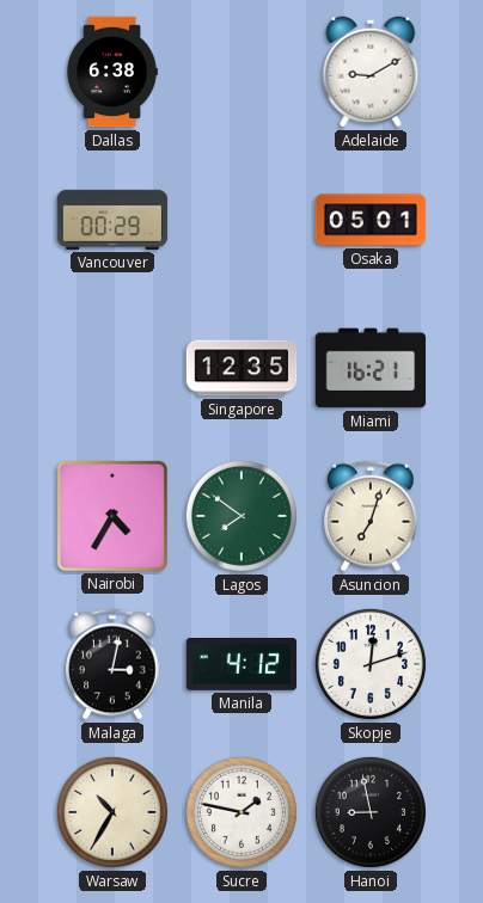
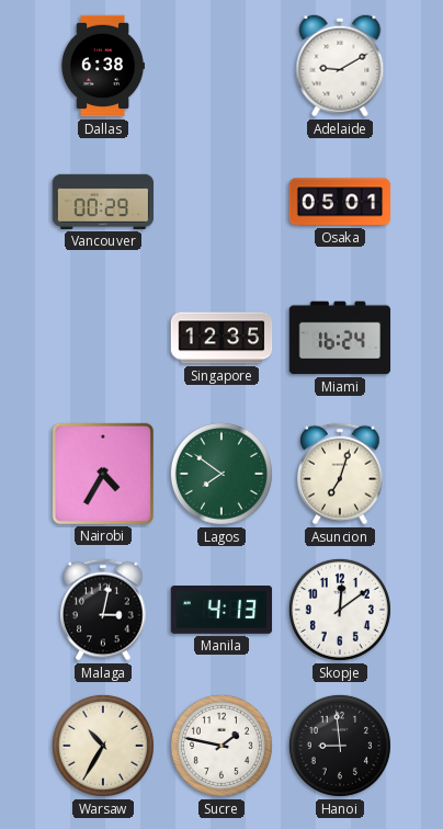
Miami: 16:21 -> 16:24
Manila: 4:12 -> 4:13
Skopje: 12:12 -> 12:09
Hanoi: 8:58 -> 8:59
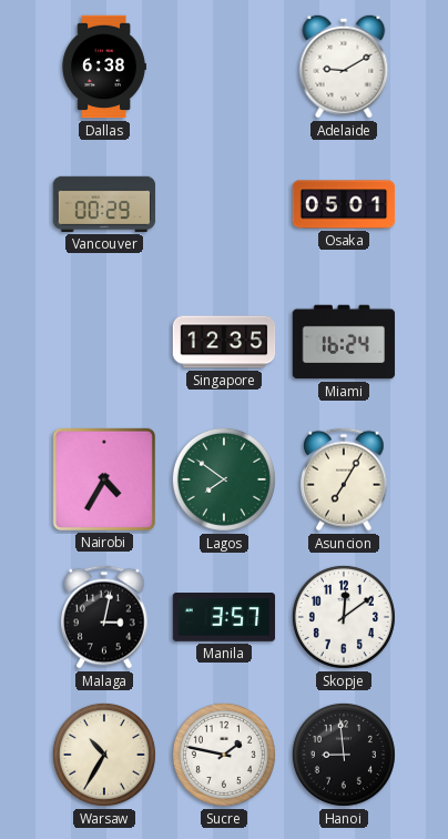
Asuncion: 7:03 -> 7:05
Manila: 4:13 -> 3:57
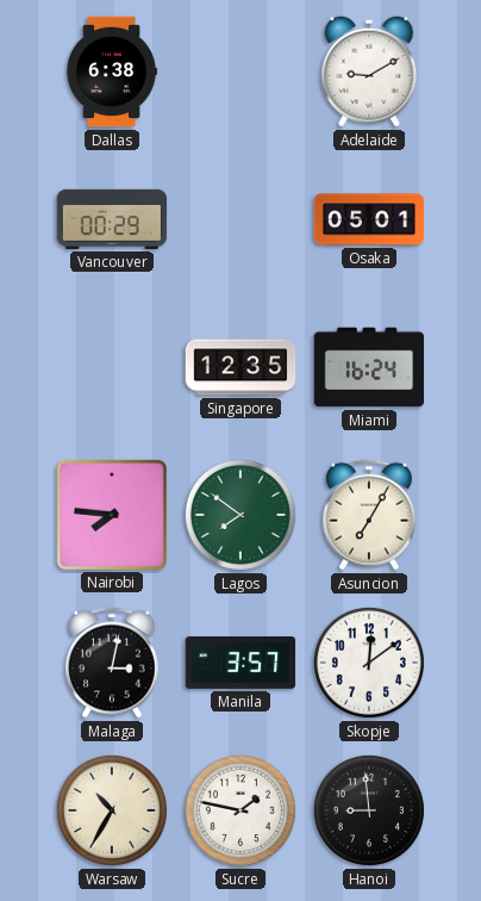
Nairobi: 4:35 -> 7:46
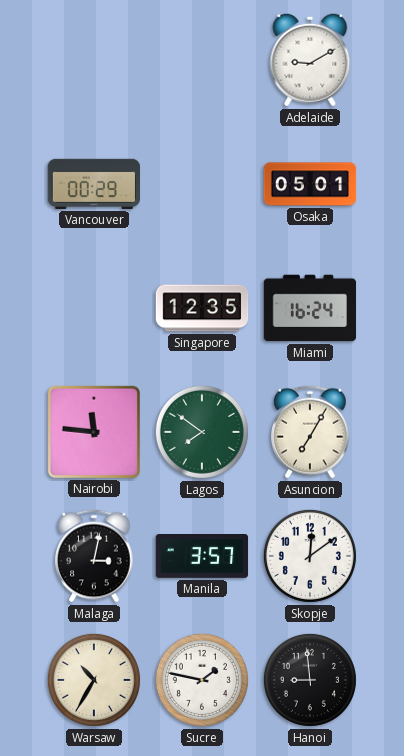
Dallas: 6:38 -> none
Nairobi: 7:46 -> 11:46
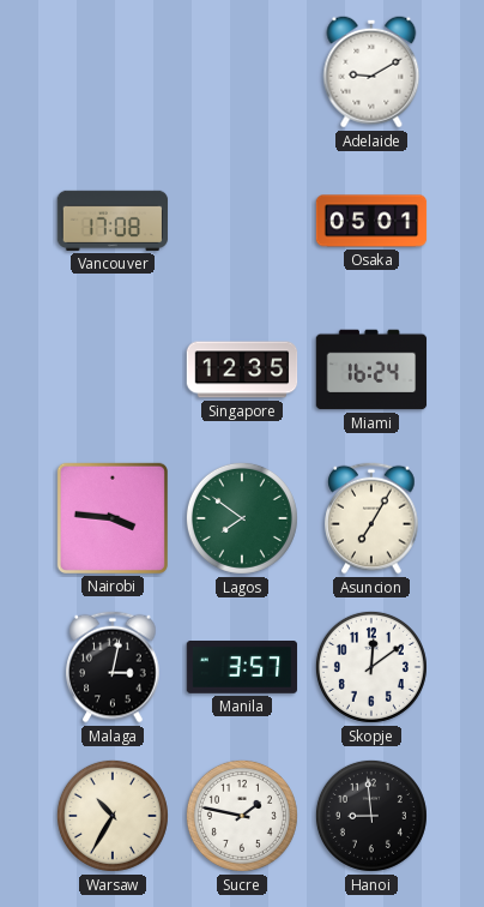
Vancouver: 00:29 -> 17:08
Nairobi: 11:46 -> 3:46
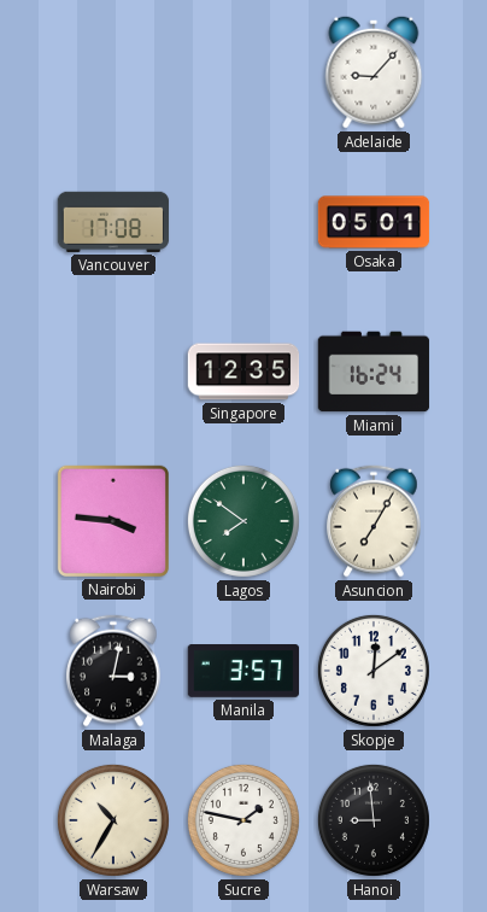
Adelaide: 9:10 -> 9:07
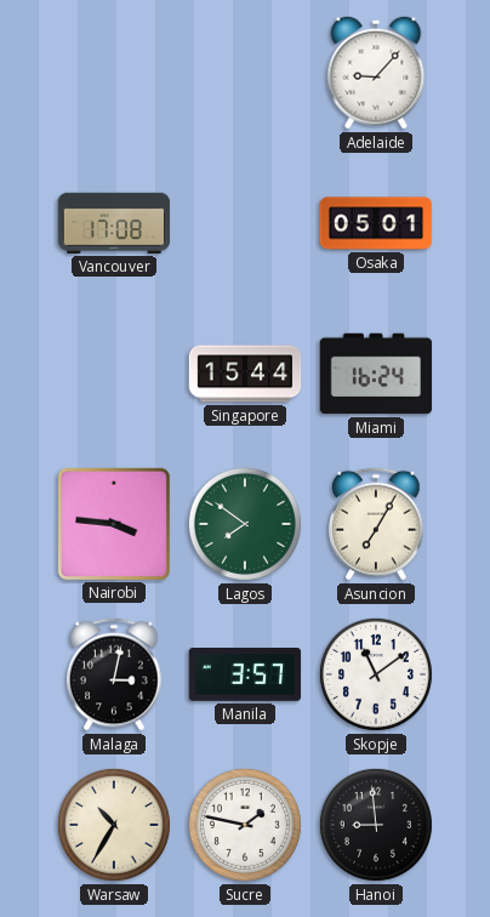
Singapore: 12:35 -> 15:44
Skopje: 12:09 -> 11:09
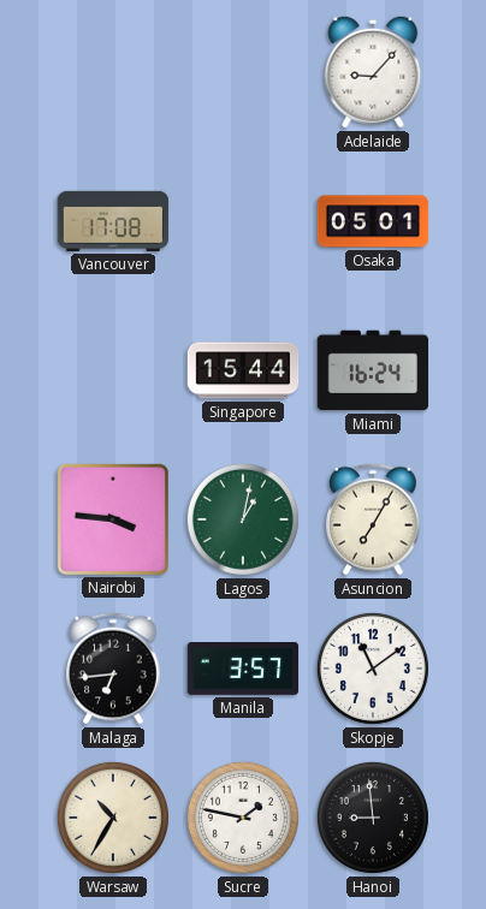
Lagos: 7:51 -> 1:02
Malaga: 3:02 -> 6:44
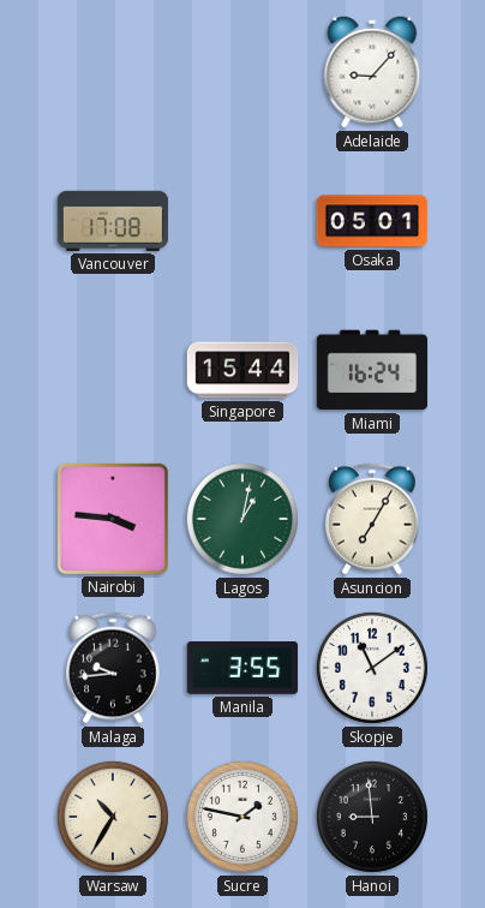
Malaga: 6:44 -> 9:44
Manila: 3:57 -> 3:55
